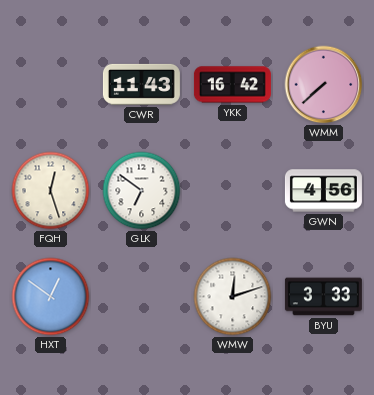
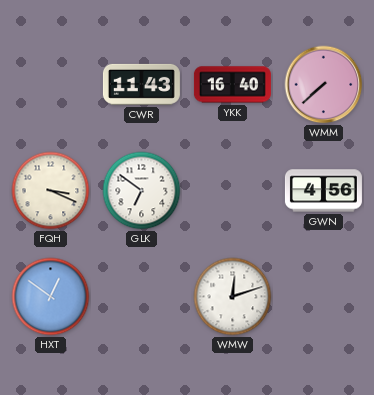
YKK: 16:42 -> 16:40
FQH: 12:27 -> 3:19
BYU: 3:33 -> none
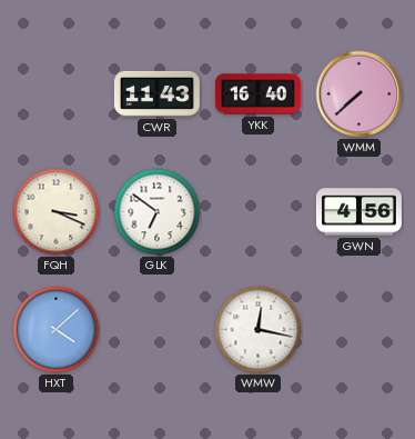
HXT: 12:51 -> 4:08
WMW: 12:12 -> 12:17
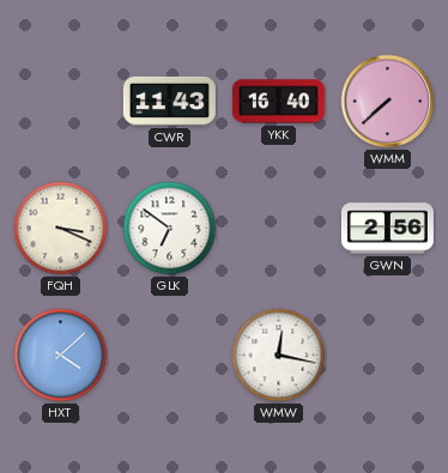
GWN: 4:56 -> 2:56
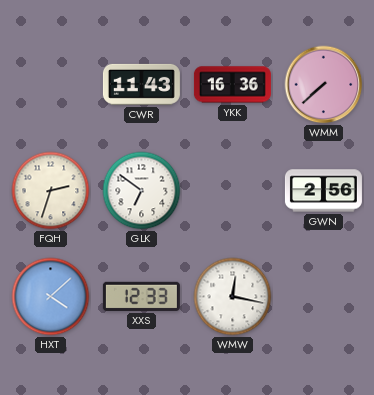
YKK: 16:40 -> 16:36
FQH: 3:19 -> 2:33
XXS: none -> 12:33
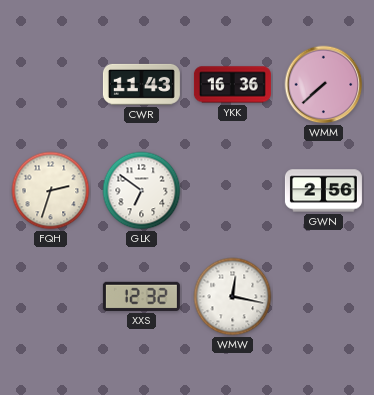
HXT: 4:08 -> none
XXS: 12:33 -> 12:32
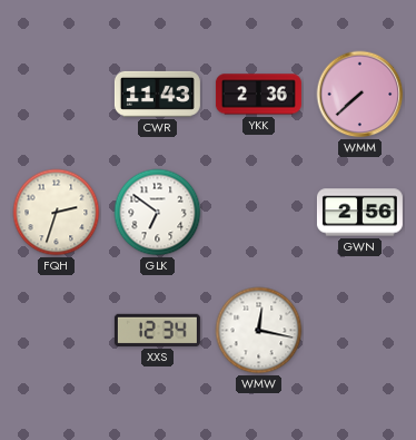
YKK: 16:36 -> 2:36
XXS: 12:32 -> 12:34
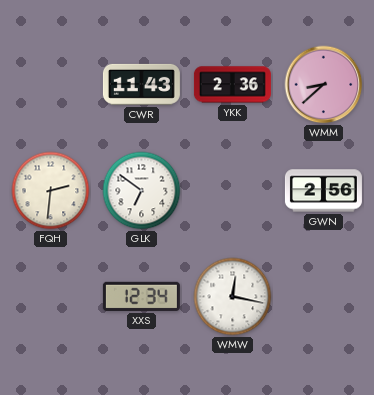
WMM: 7:38 -> 8:38
FQH: 2:33 -> 2:31
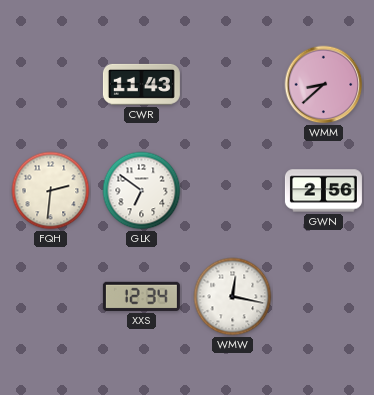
YKK: 2:36 -> none
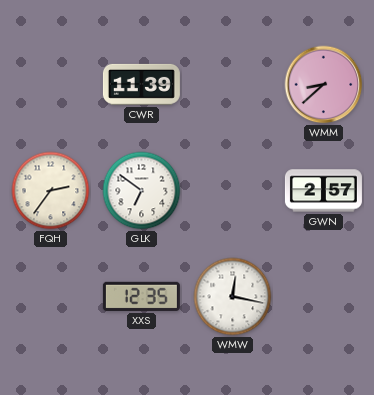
CWR: 11:43 -> 11:39
FQH: 2:31 -> 2:36
GWN: 2:56 -> 2:57
XXS: 12:34 -> 12:35
